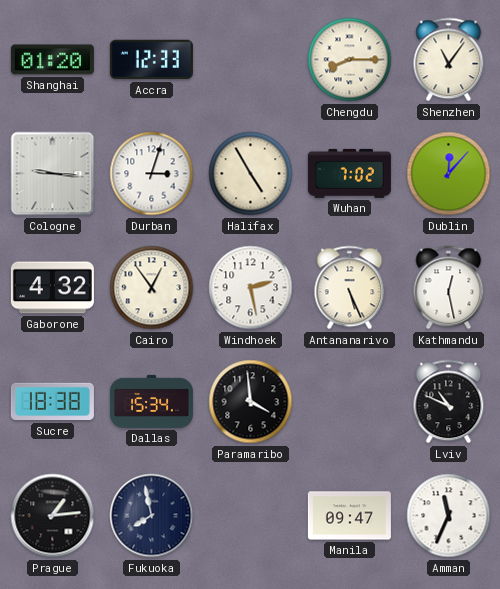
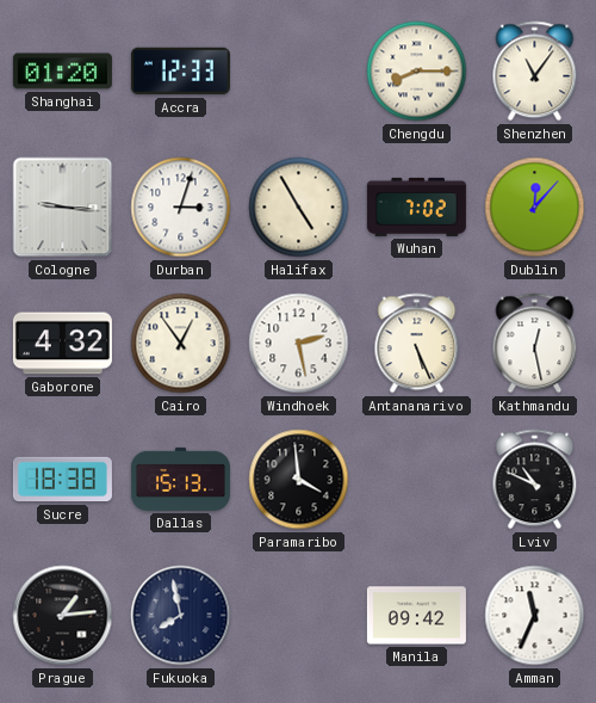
Dallas: 15:34 -> 15:13
Manila: 09:47 -> 09:42
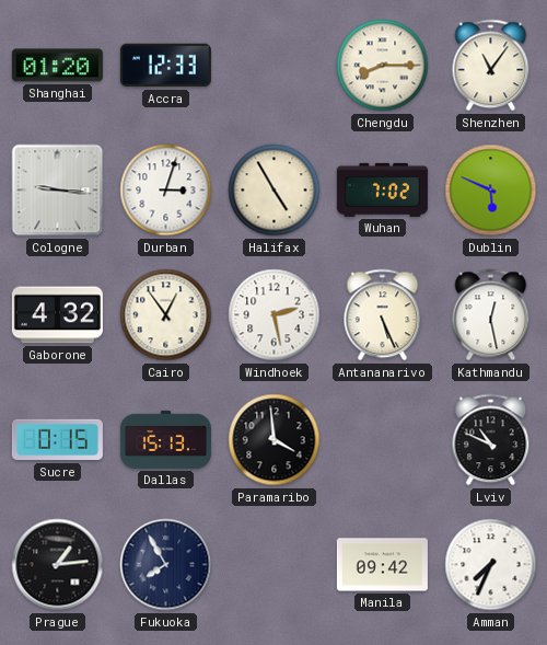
Dublin: 12:07 -> 5:49
Sucre: 18:38 -> 0:15
Fukuoka: 7:58 -> 7:55
Amman: 11:34 -> 7:34
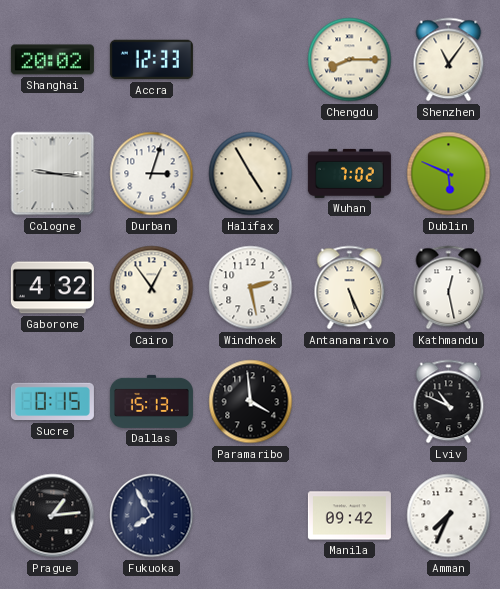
Shanghai: 01:20 -> 20:02
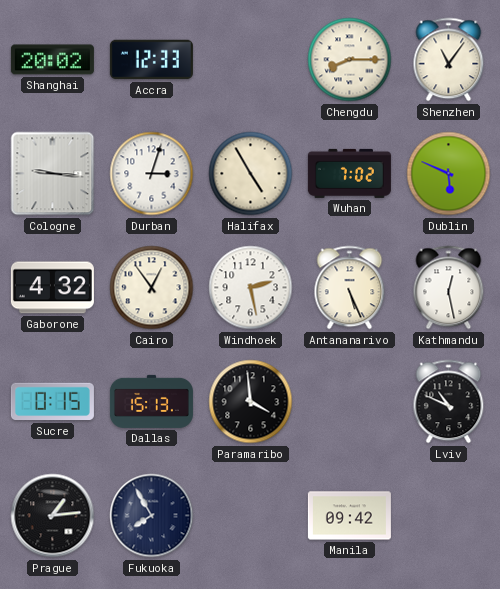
Amman: 7:34 -> none
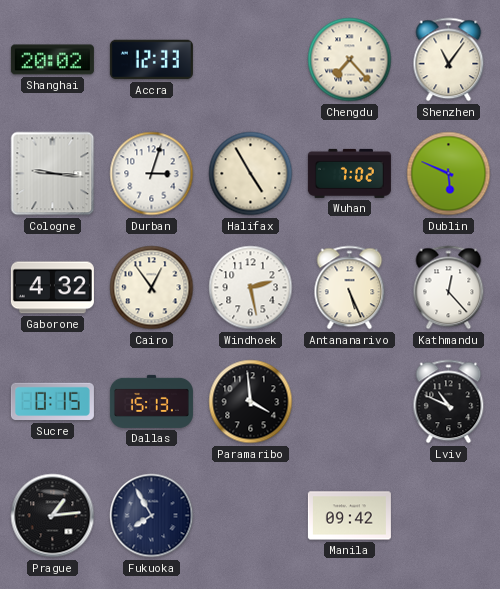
Chengdu: 8:15 -> 7:23
Kathmandu: 12:28 -> 12:23
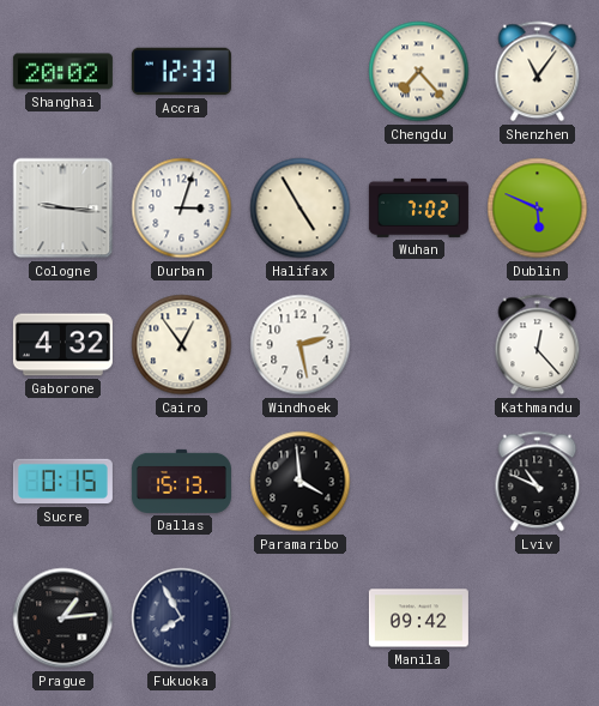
Antananarivo: 5:26 -> none
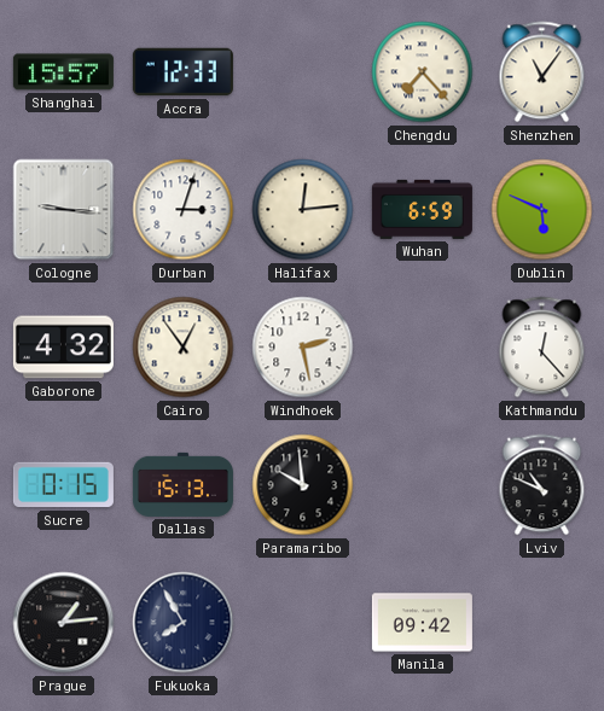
Shanghai: 20:02 -> 15:57
Halifax: 4:55 -> 12:14
Wuhan: 7:02 -> 6:59
Paramaribo: 3:59 -> 9:59
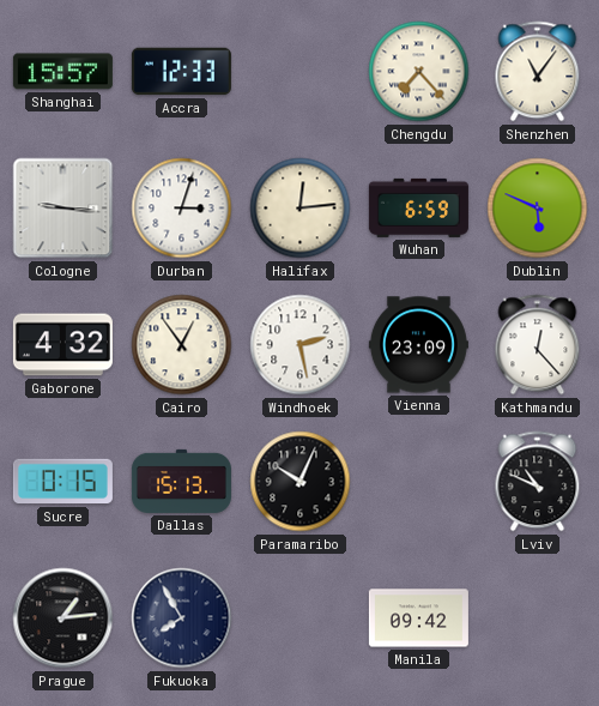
Vienna: none -> 23:09
Paramaribo: 9:59 -> 10:04
